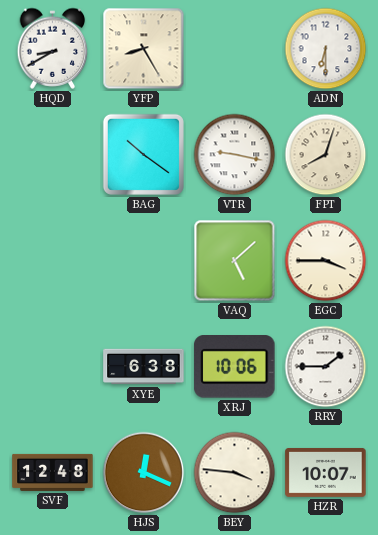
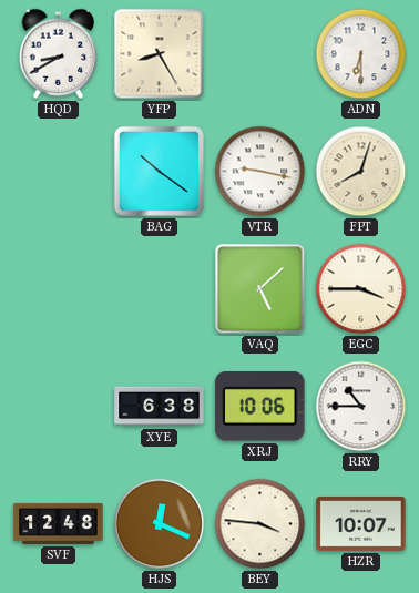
RRY: 1:45 -> 10:45
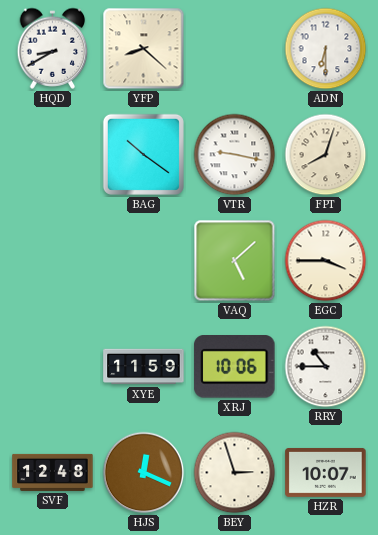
YFP: 8:25 -> 8:22
XYE: 6:38 -> 11:59
BEY: 3:46 -> 2:57
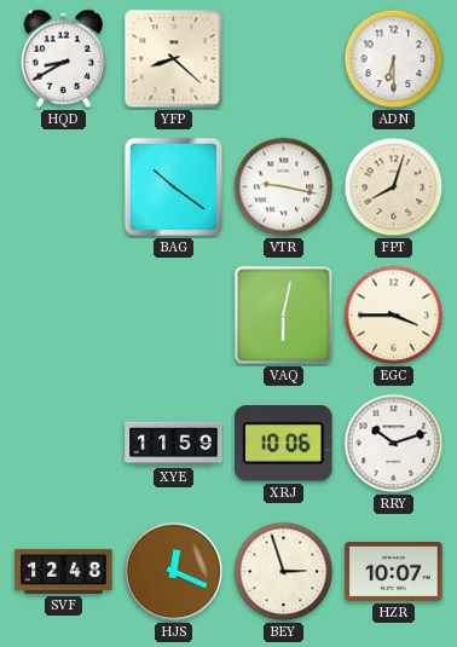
VAQ: 5:08 -> 6:02
RRY: 10:45 -> 10:12
